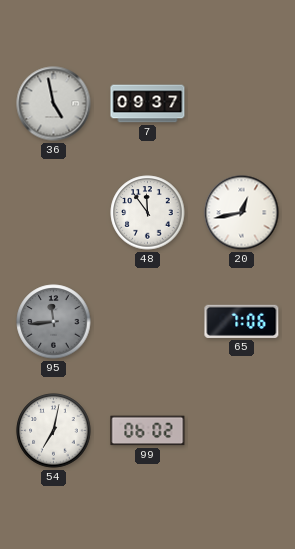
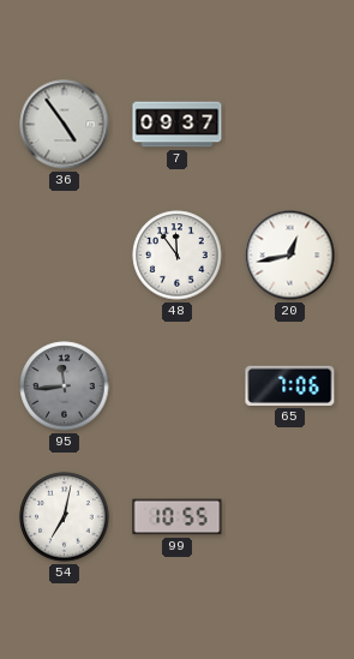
36: 4:58 -> 4:54
99: 06:02 -> 10:55
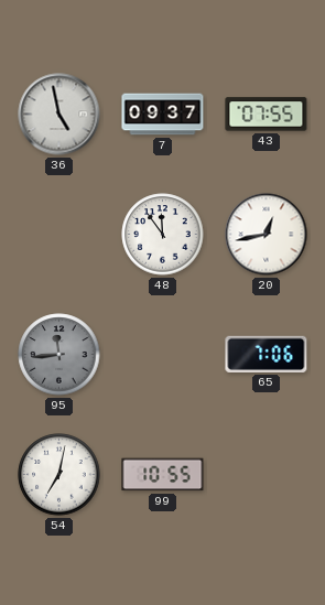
36: 4:54 -> 4:58
43: none -> 07:55
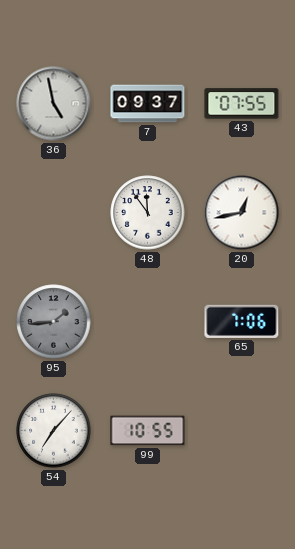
95: 11:44 -> 1:44
54: 7:02 -> 7:07
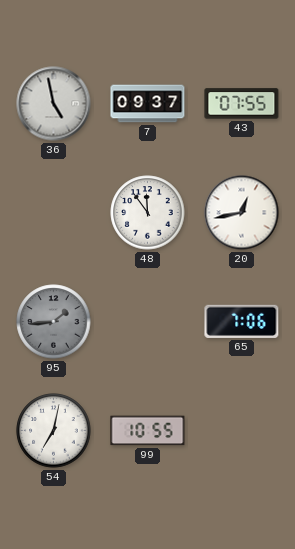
54: 7:07 -> 7:02
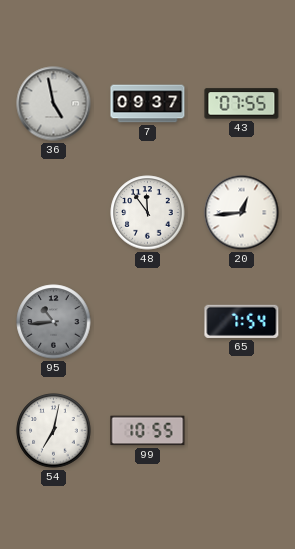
20: 12:43 -> 12:44
95: 1:44 -> 10:44
65: 7:06 -> 7:54
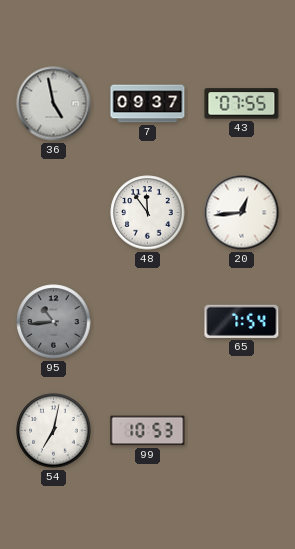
99: 10:55 -> 10:53
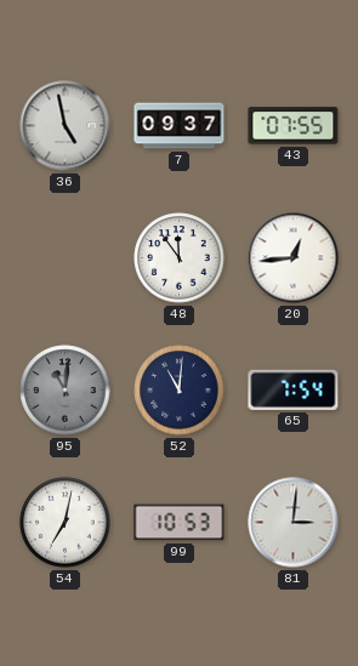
95: 10:44 -> 11:01
52: none -> 11:01
81: none -> 3:01
